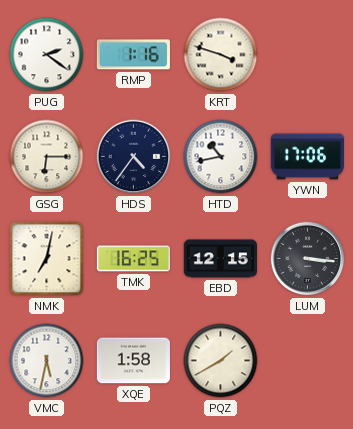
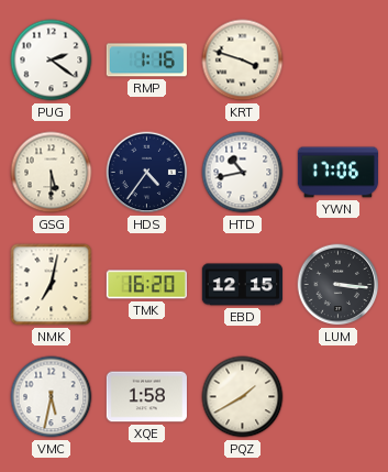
GSG: 6:15 -> 5:30
TMK: 16:25 -> 16:20
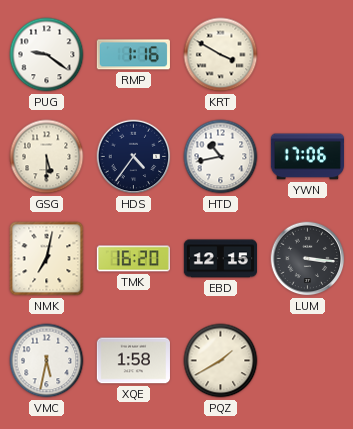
PUG: 2:21 -> 9:21
KRT: 3:48 -> 3:50
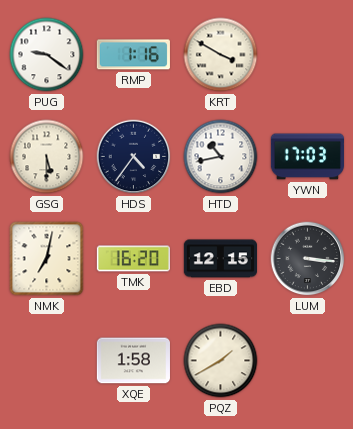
YWN: 17:06 -> 17:03
VMC: 5:32 -> none
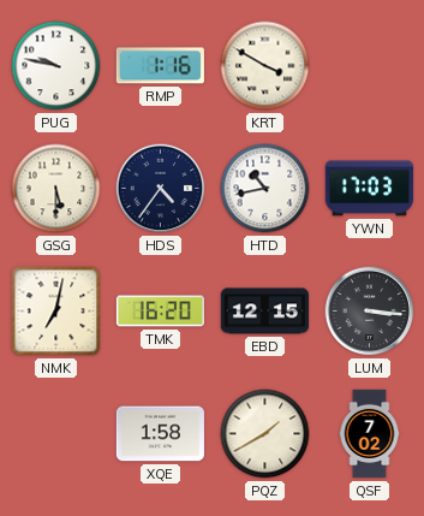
PUG: 9:21 -> 9:47
QSF: none -> 7:02
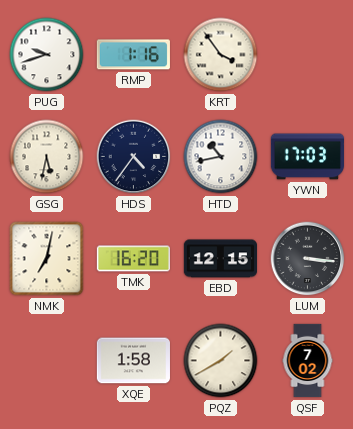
PUG: 9:47 -> 9:42
KRT: 3:50 -> 3:54
GSG: 5:30 -> 5:32
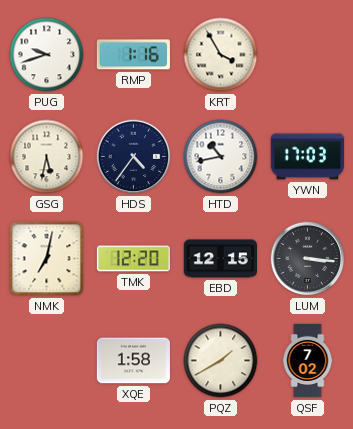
KRT: 3:54 -> 3:55
TMK: 16:20 -> 12:20
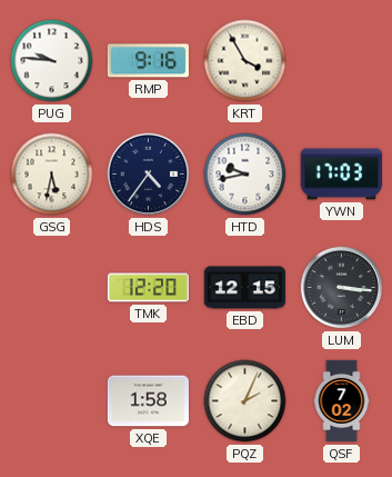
PUG: 9:42 -> 9:46
RMP: 1:16 -> 9:16
HTD: 10:43 -> 9:43
NMK: 7:02 -> none
PQZ: 1:40 -> 2:04
